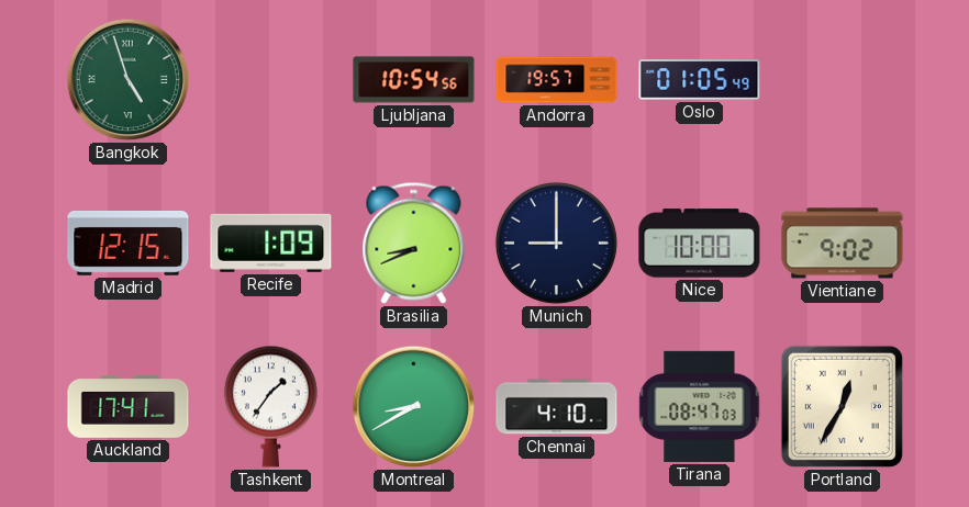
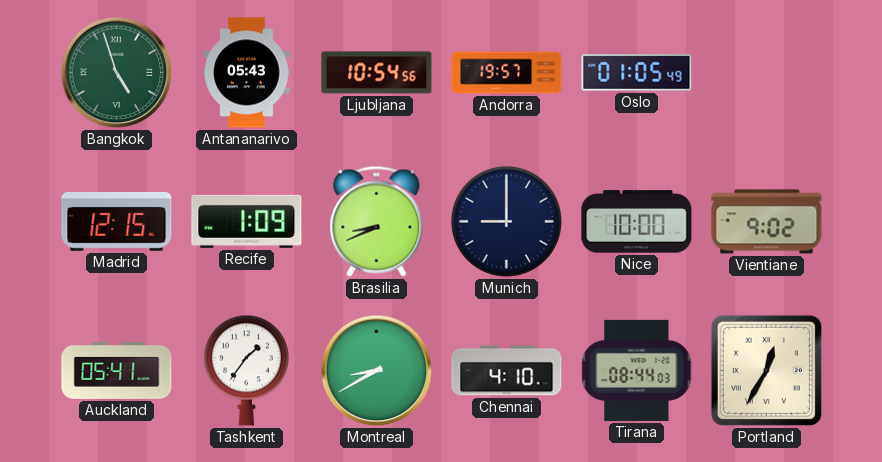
Antananarivo: none -> 05:43
Auckland: 17:41 -> 05:41
Tirana: 08:47 -> 08:44
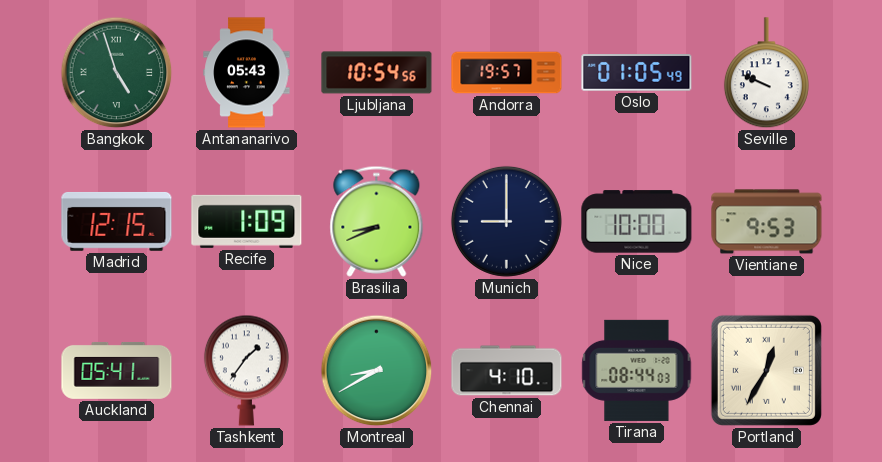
Seville: none -> 9:49
Vientiane: 9:02 -> 9:53
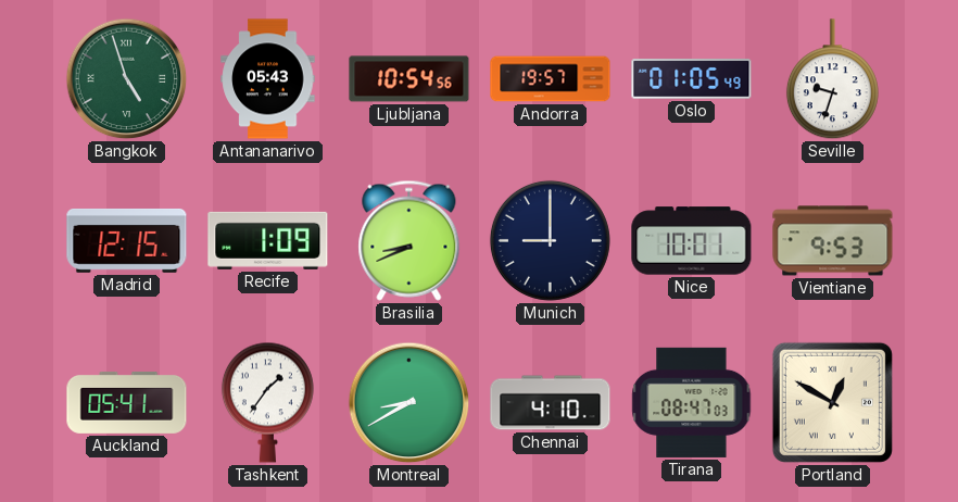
Seville: 9:49 -> 9:33
Nice: 10:00 -> 10:01
Tirana: 08:44 -> 08:47
Portland: 12:35 -> 12:50
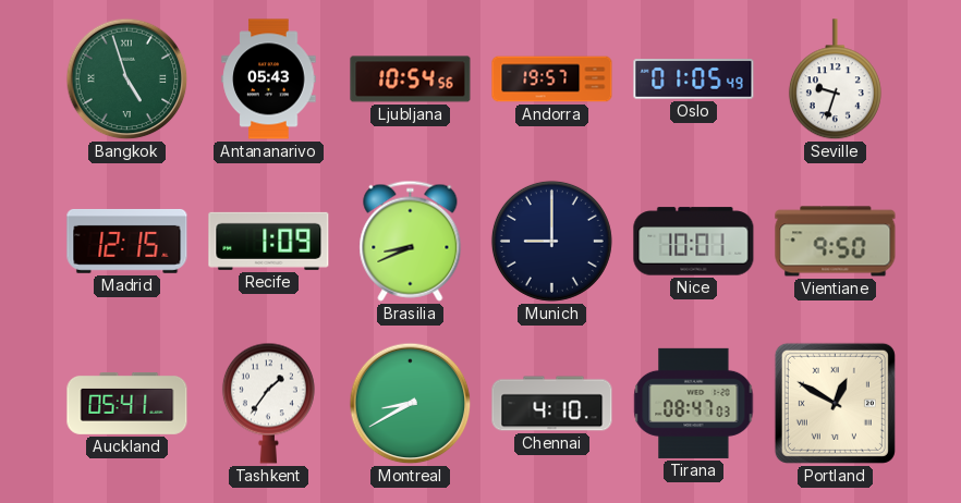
Vientiane: 9:53 -> 9:50
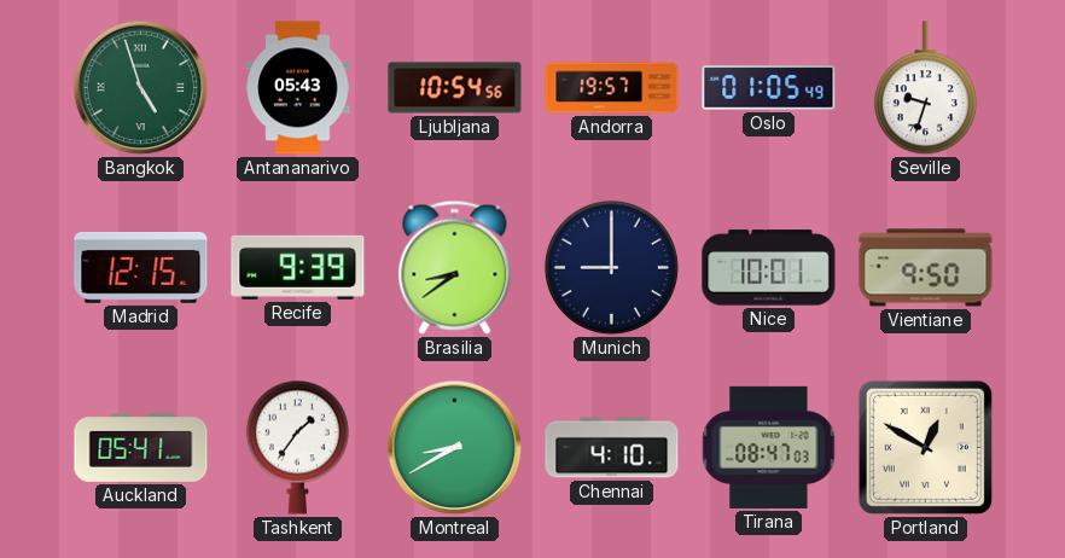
Recife: 1:09 -> 9:39
Brasilia: 8:41 -> 8:39
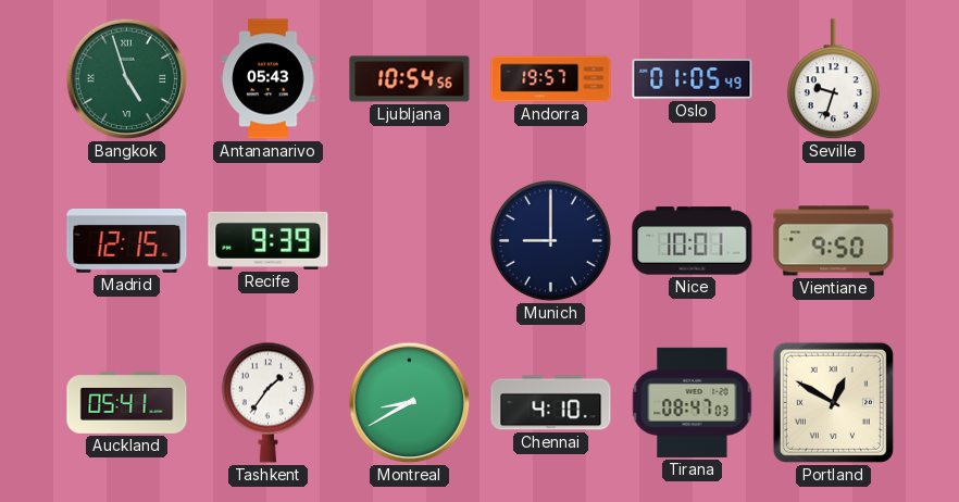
Brasilia: 8:39 -> none
